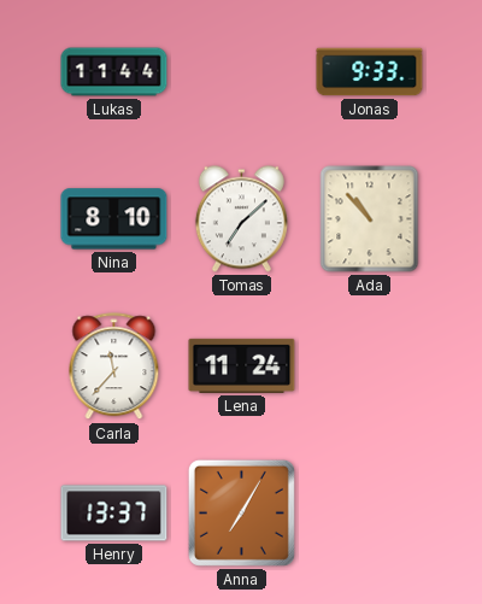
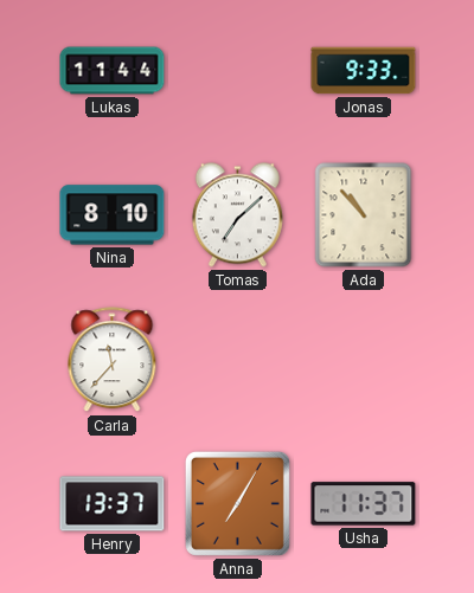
Lena: 11:24 -> none
Usha: none -> 11:37
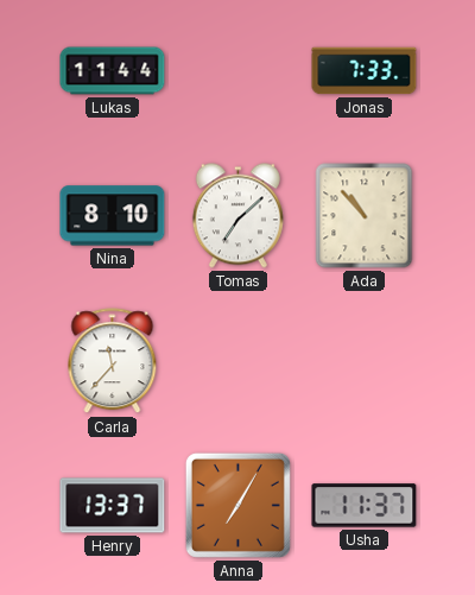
Jonas: 9:33 -> 7:33
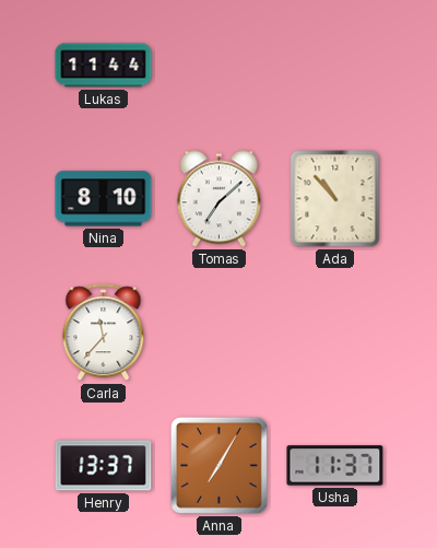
Jonas: 7:33 -> none
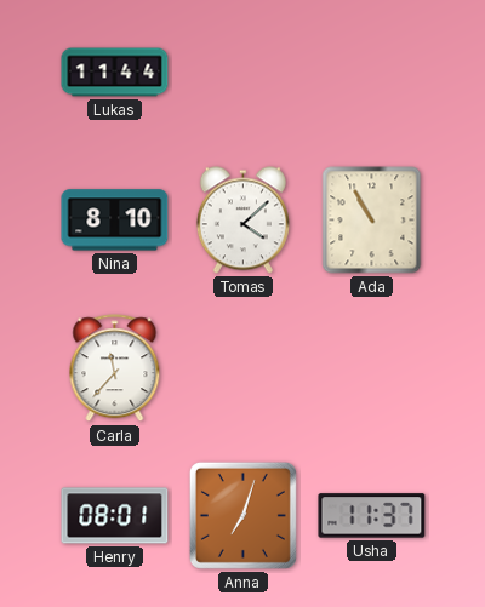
Tomas: 7:08 -> 4:08
Ada: 10:53 -> 10:55
Henry: 13:37 -> 08:01
Anna: 7:05 -> 7:03
